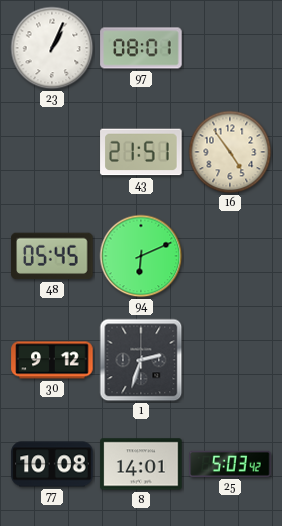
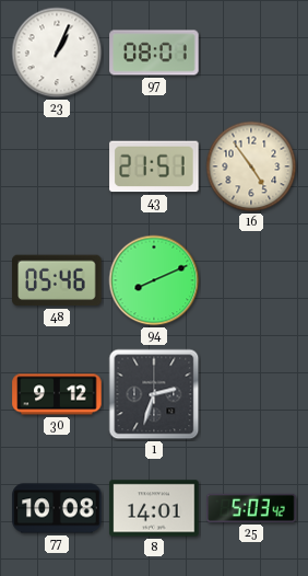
48: 05:45 -> 05:46
94: 6:11 -> 8:11
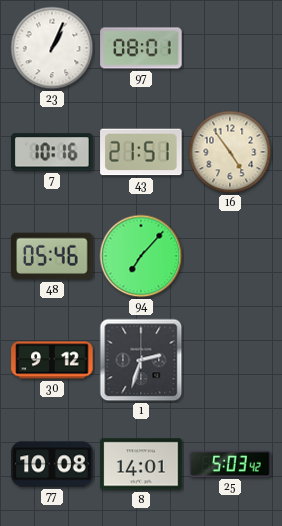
7: none -> 10:16
94: 8:11 -> 7:07
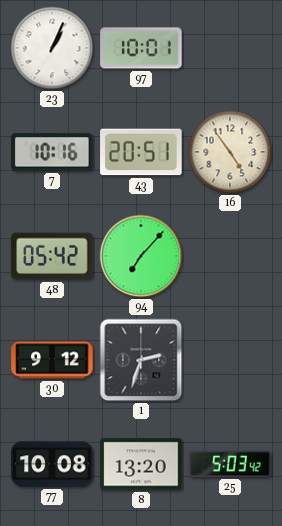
97: 08:01 -> 10:01
43: 21:51 -> 20:51
48: 05:46 -> 05:42
8: 14:01 -> 13:20
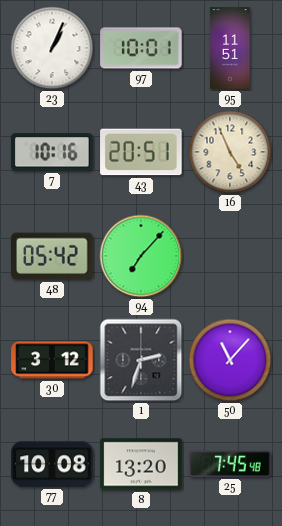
95: none -> 11:51
16: 4:54 -> 4:56
30: 9:12 -> 3:12
50: none -> 11:07
25: 5:03 -> 7:45
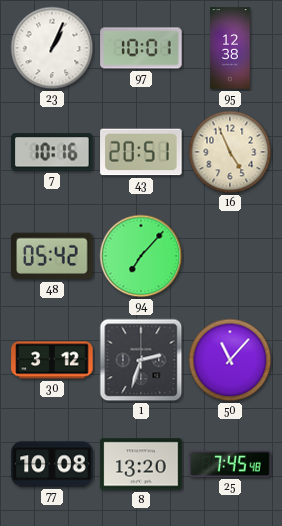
95: 11:51 -> 12:38
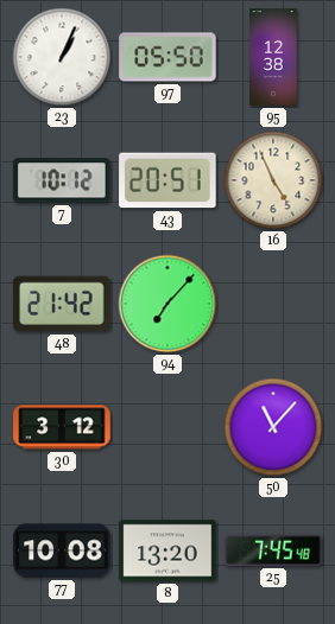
97: 10:01 -> 05:50
7: 10:16 -> 10:12
48: 05:42 -> 21:42
1: 2:33 -> none
